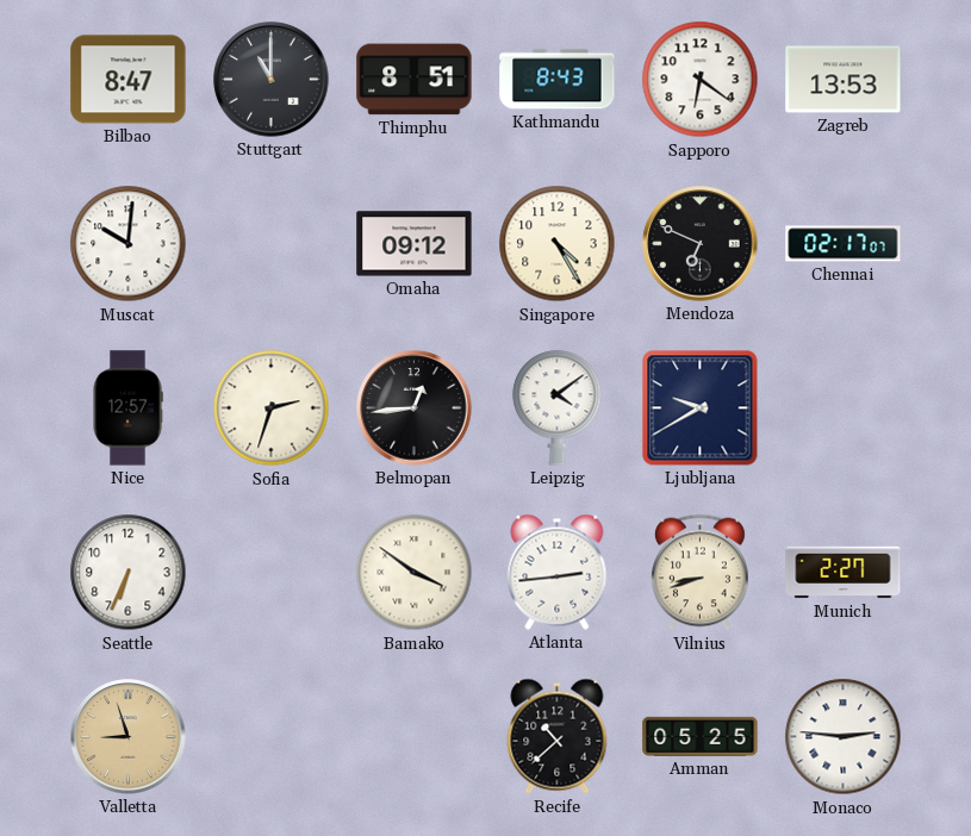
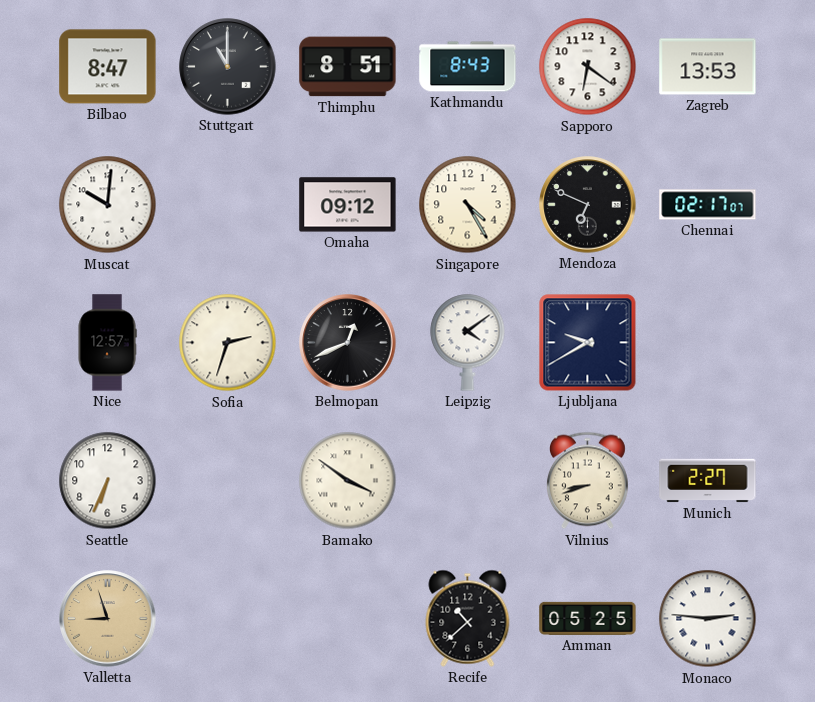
Belmopan: 12:44 -> 12:41
Atlanta: 2:44 -> none
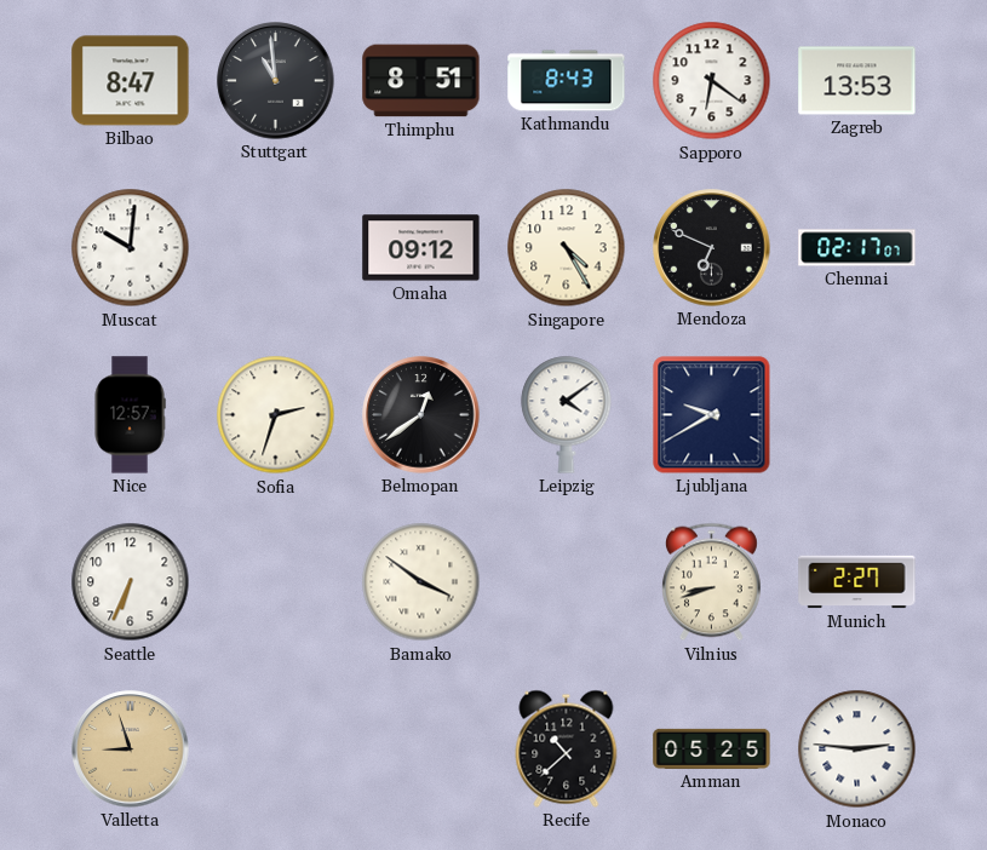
Stuttgart: 11:00 -> 10:59
Belmopan: 12:41 -> 12:39
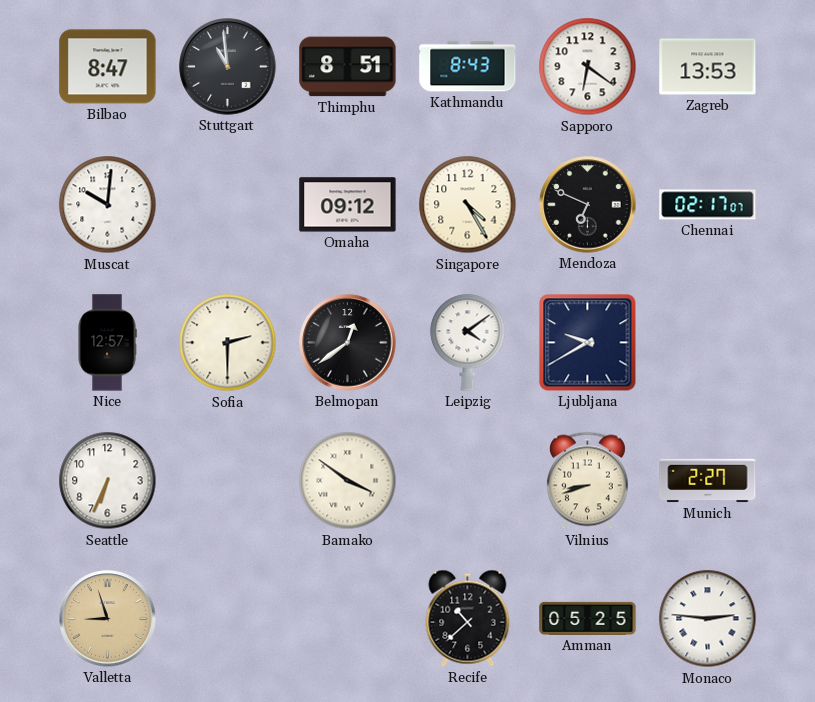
Sofia: 2:33 -> 2:30
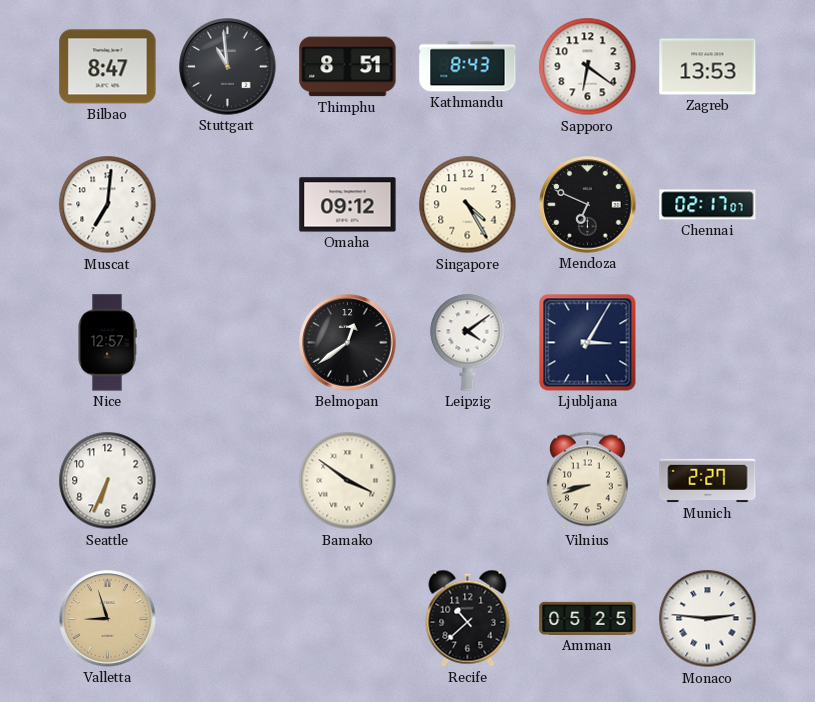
Muscat: 10:01 -> 7:01
Sofia: 2:30 -> none
Ljubljana: 9:40 -> 3:05
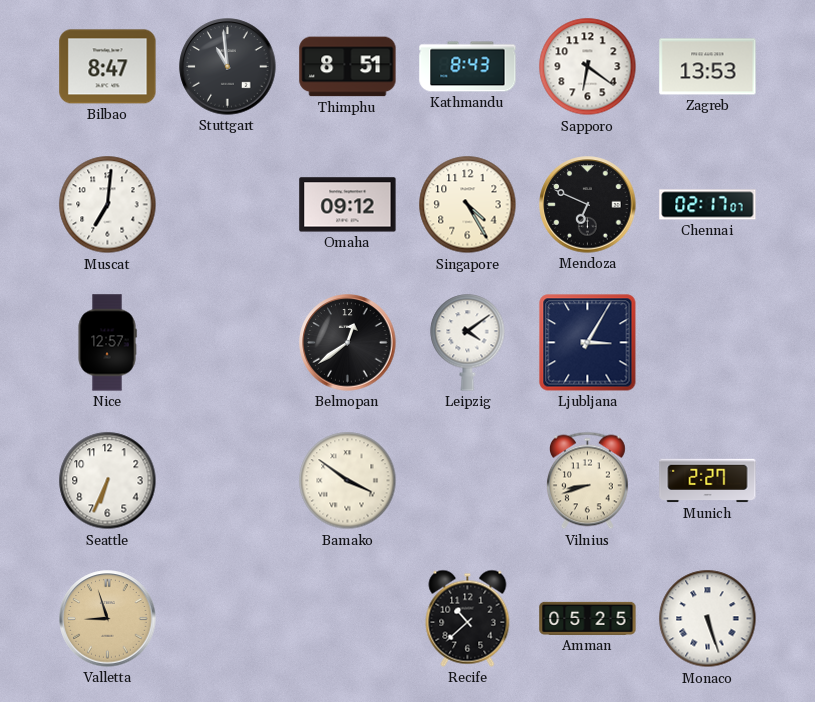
Monaco: 2:46 -> 5:27
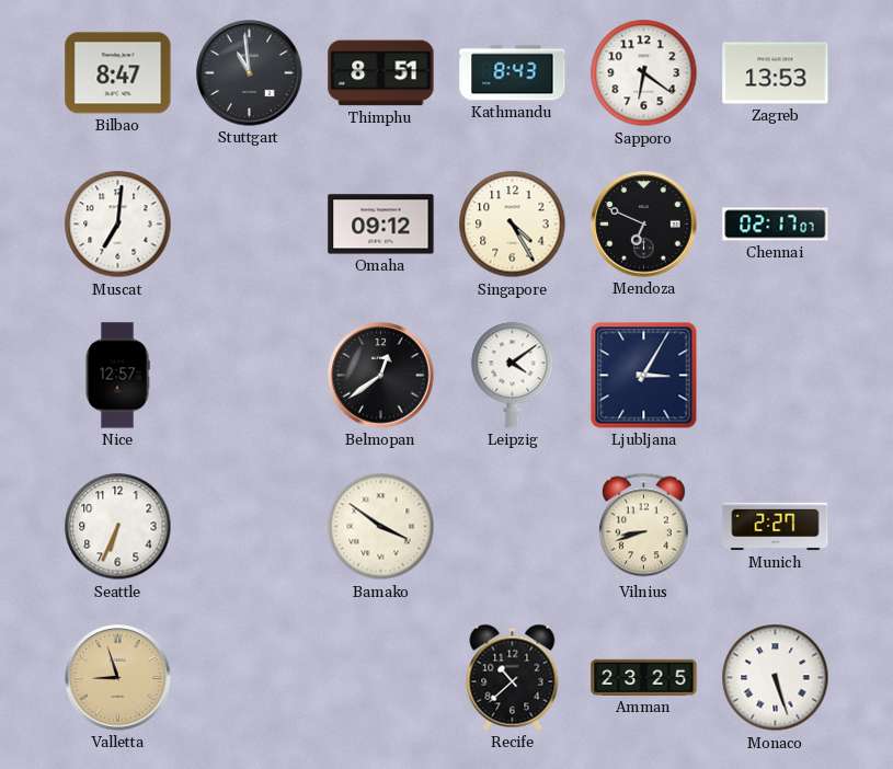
Amman: 05:25 -> 23:25
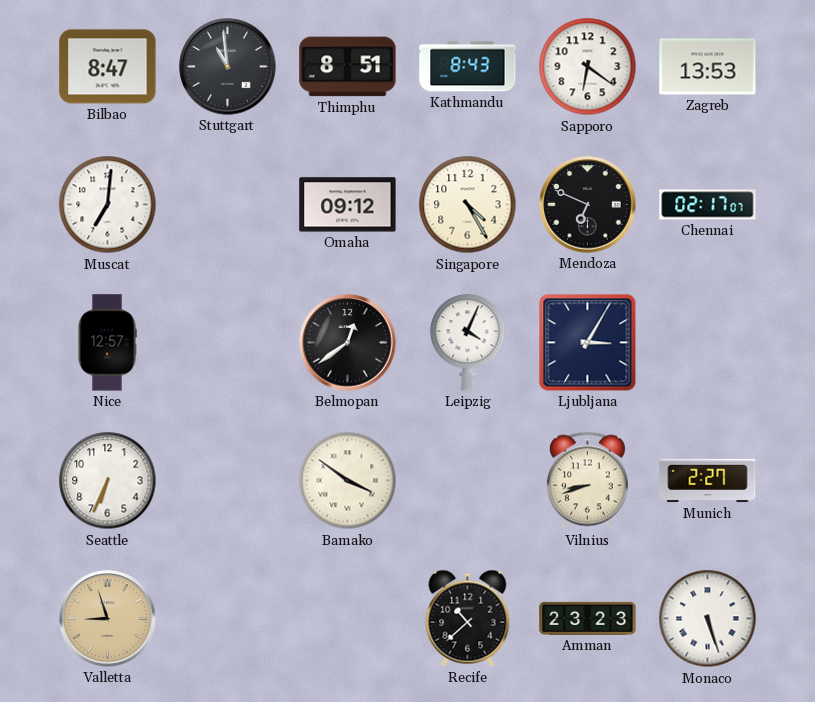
Leipzig: 4:09 -> 4:04
Amman: 23:25 -> 23:23
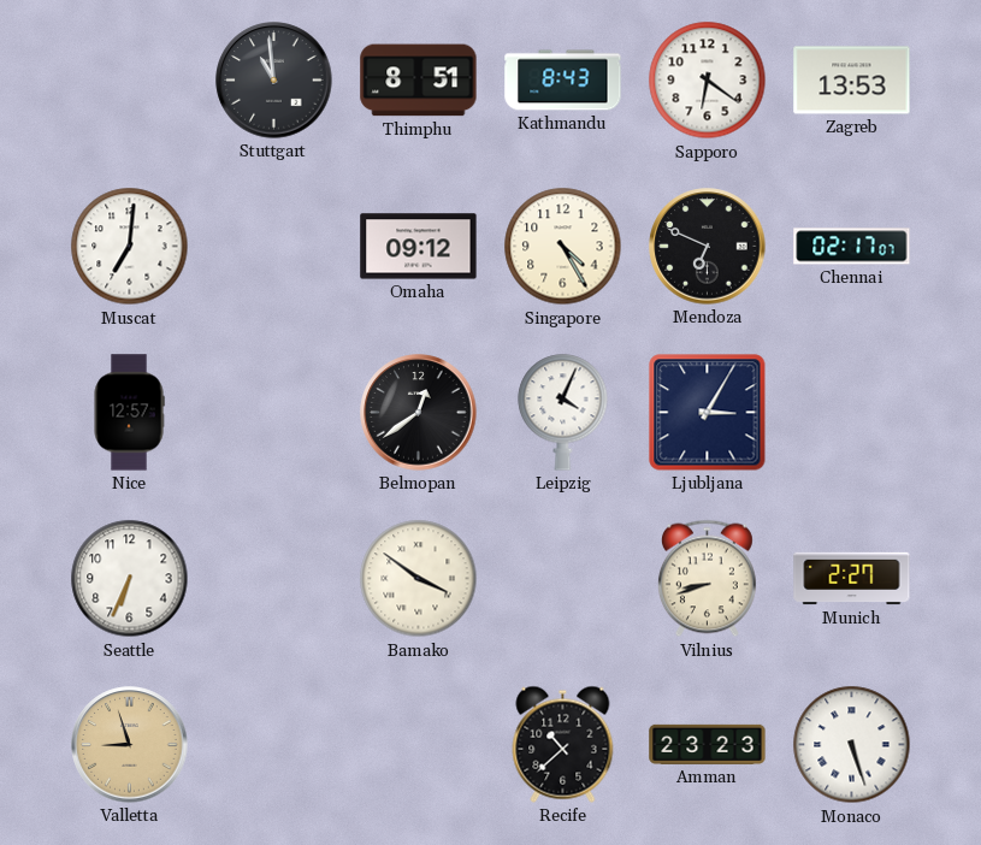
Bilbao: 8:47 -> none
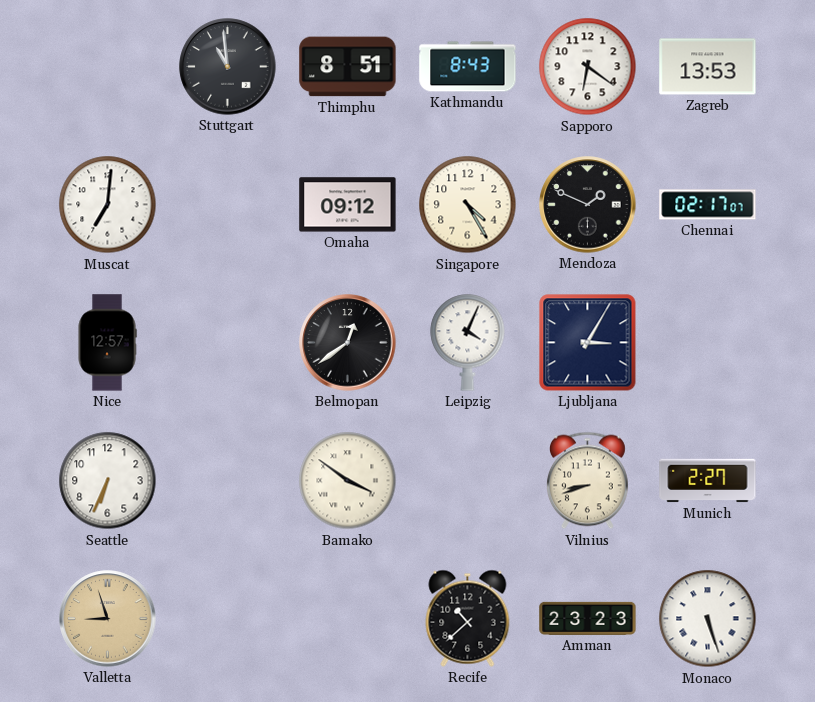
Mendoza: 6:49 -> 1:49
